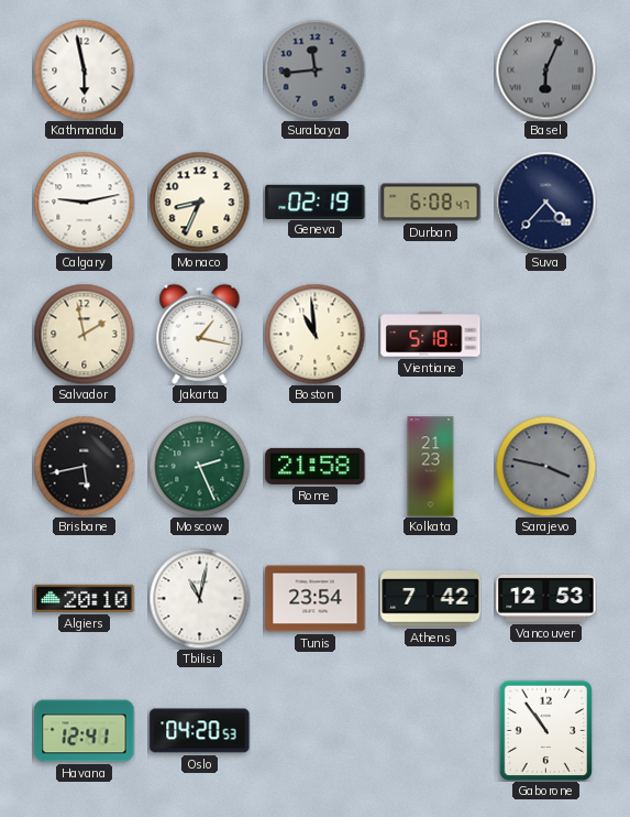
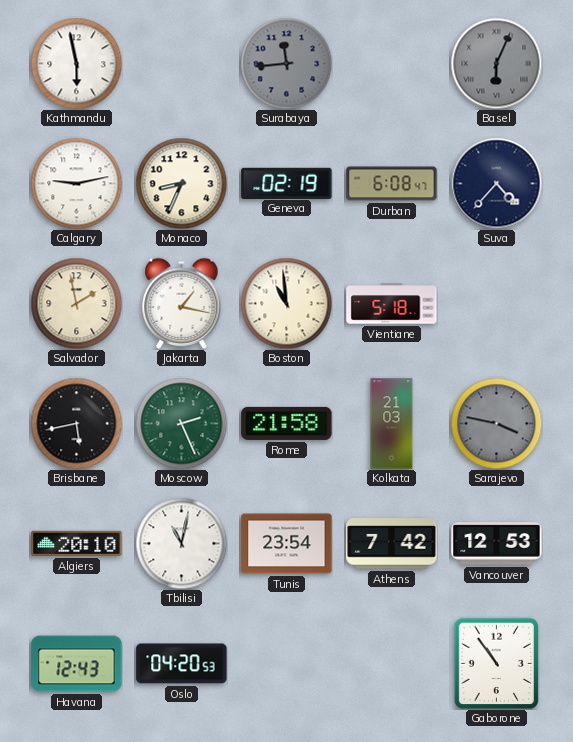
Kolkata: 21:23 -> 21:03
Havana: 12:41 -> 12:43
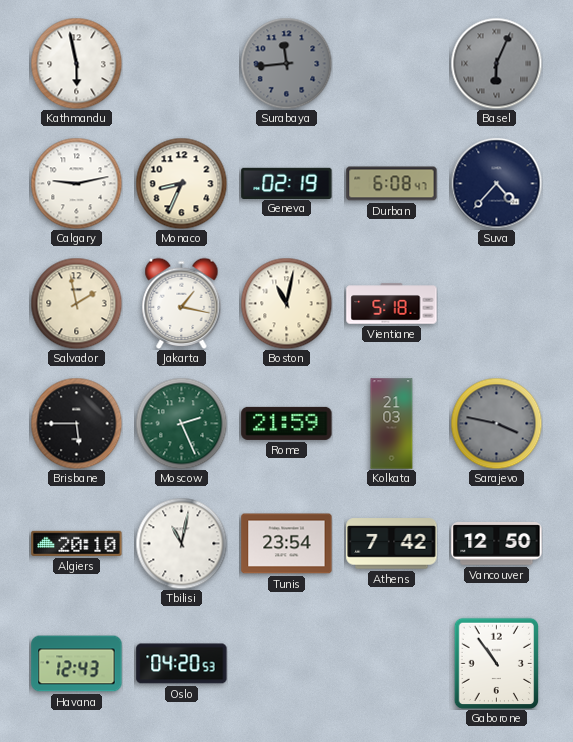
Boston: 10:59 -> 11:02
Brisbane: 5:43 -> 5:45
Rome: 21:58 -> 21:59
Vancouver: 12:53 -> 12:50
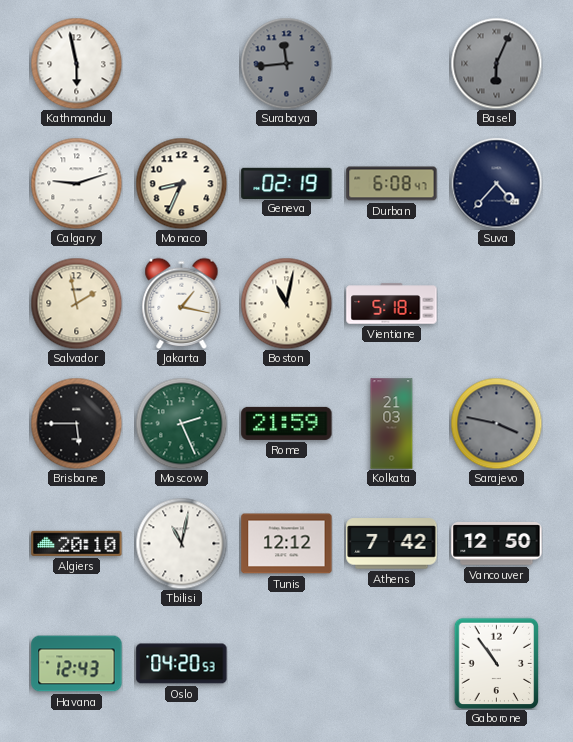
Calgary: 9:13 -> 9:12
Tunis: 23:54 -> 12:12
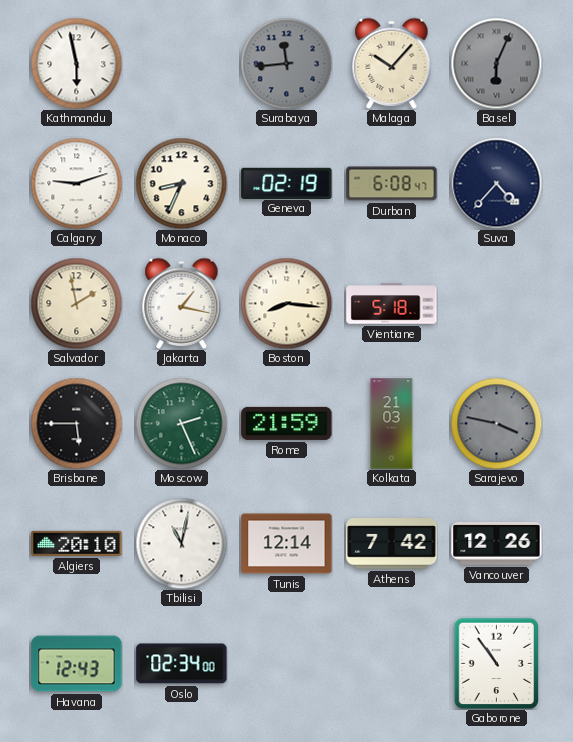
Malaga: none -> 10:07
Boston: 11:02 -> 8:16
Tunis: 12:12 -> 12:14
Vancouver: 12:50 -> 12:26
Oslo: 04:20 -> 02:34
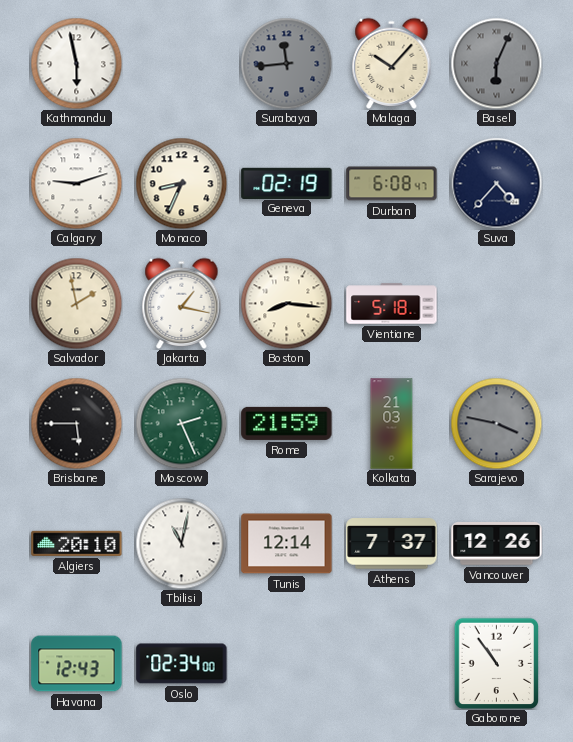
Athens: 7:42 -> 7:37
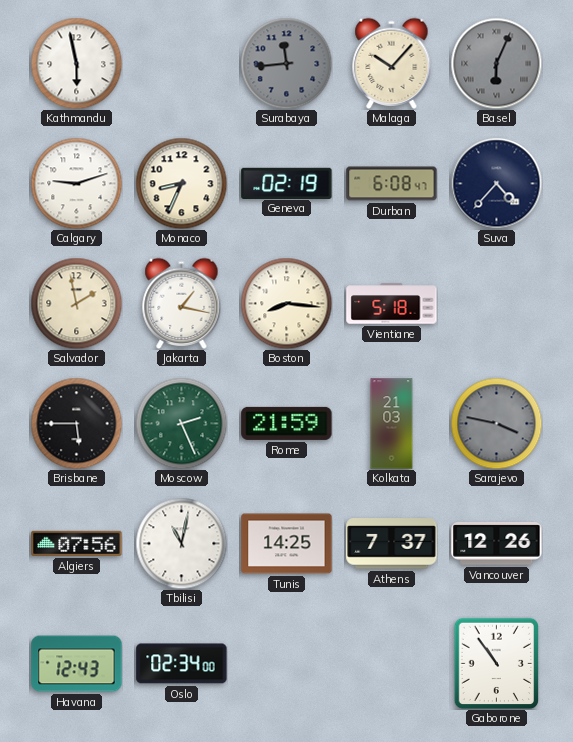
Algiers: 20:10 -> 07:56
Tunis: 12:14 -> 14:25
